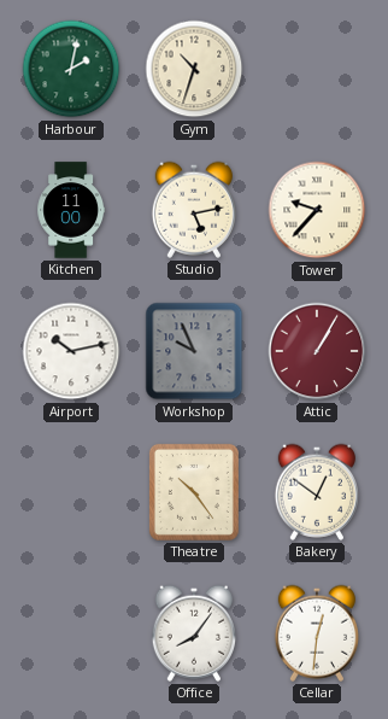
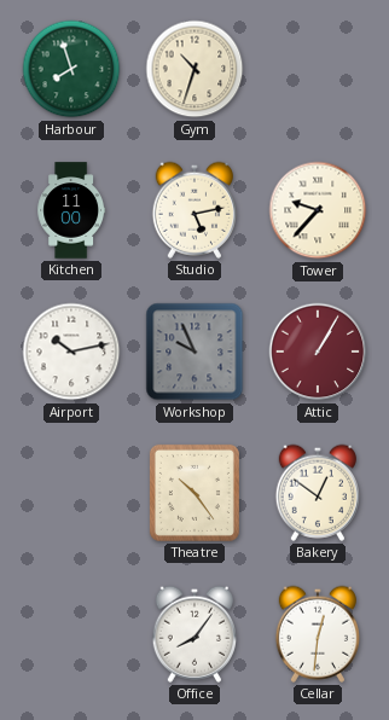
Harbour: 2:02 -> 7:57
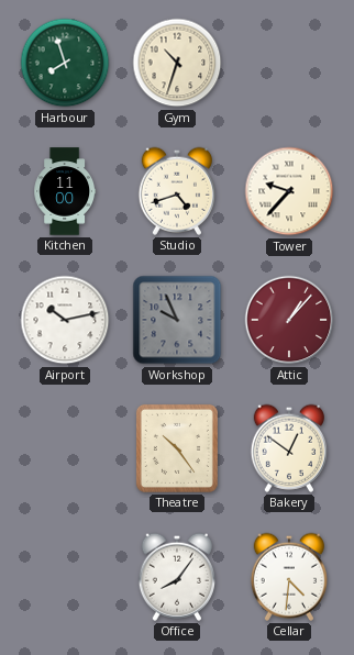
Studio: 5:13 -> 4:42
Attic: 1:05 -> 1:07
Cellar: 12:31 -> 4:31
